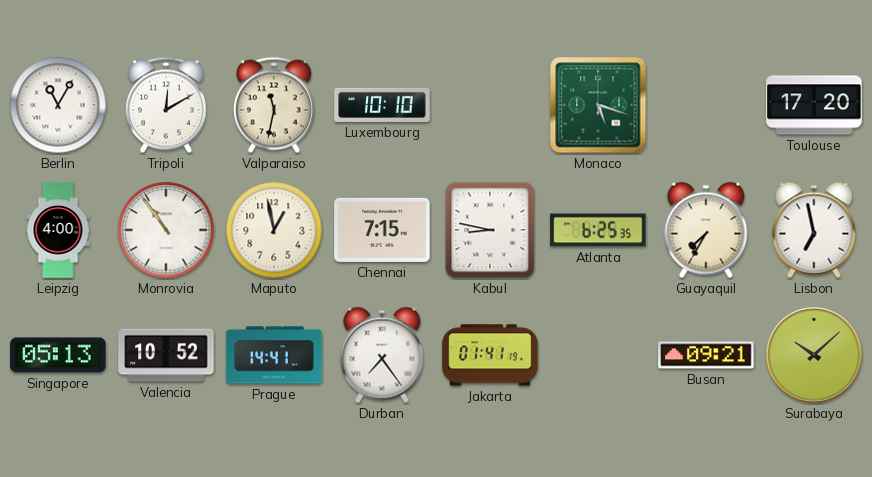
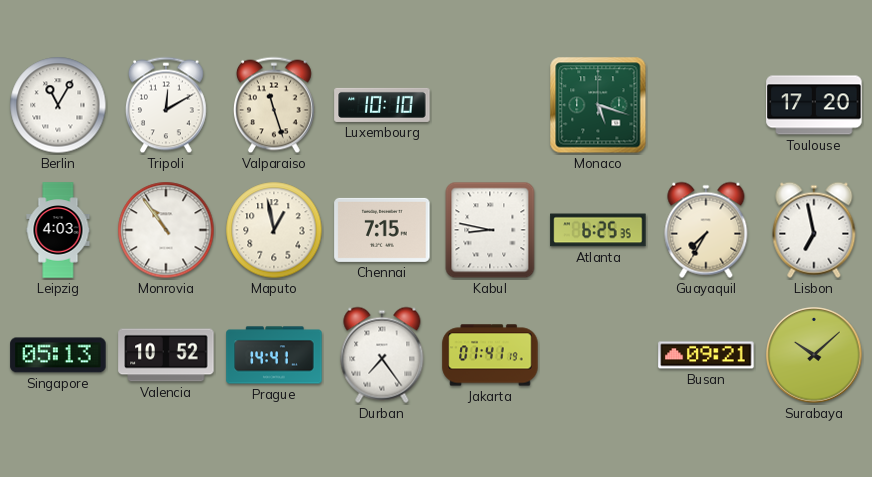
Valparaiso: 11:32 -> 11:27
Leipzig: 4:00 -> 4:03
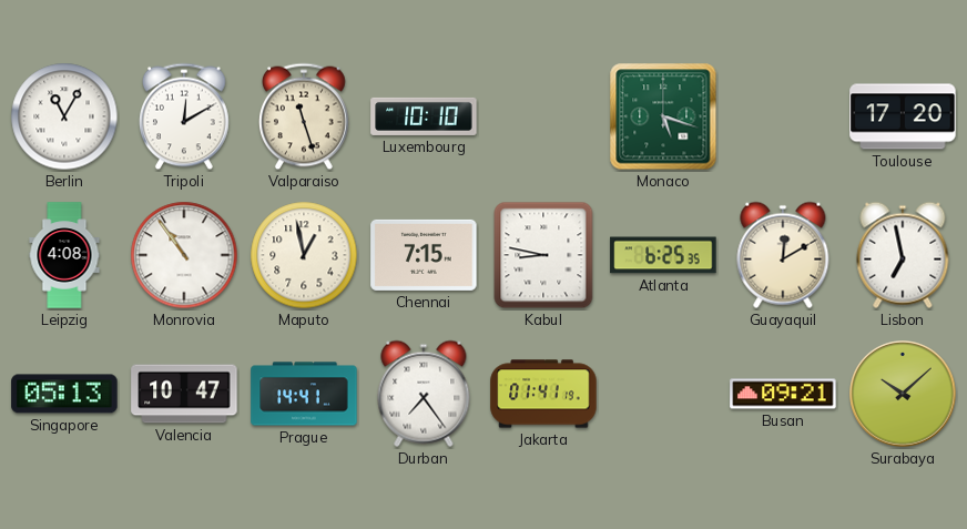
Leipzig: 4:03 -> 4:08
Guayaquil: 7:35 -> 12:10
Valencia: 10:52 -> 10:47
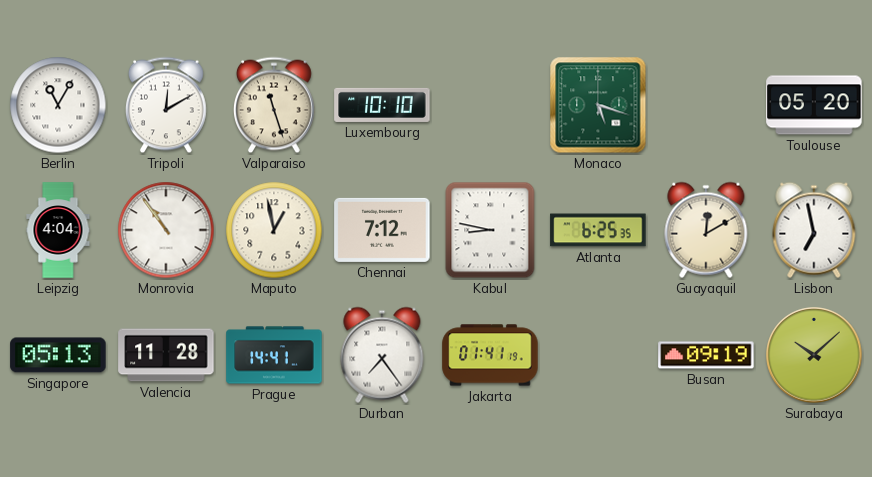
Toulouse: 17:20 -> 05:20
Leipzig: 4:08 -> 4:04
Chennai: 7:15 -> 7:12
Valencia: 10:47 -> 11:28
Busan: 09:21 -> 09:19
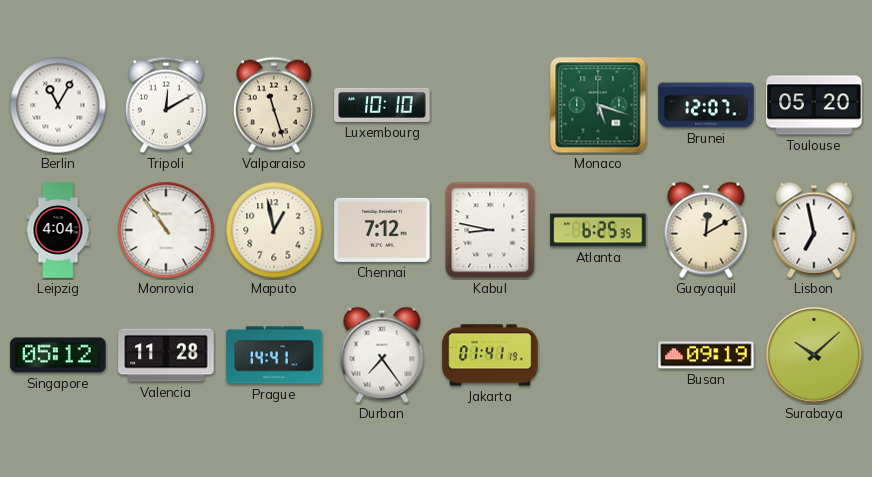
Brunei: none -> 12:07
Singapore: 05:13 -> 05:12
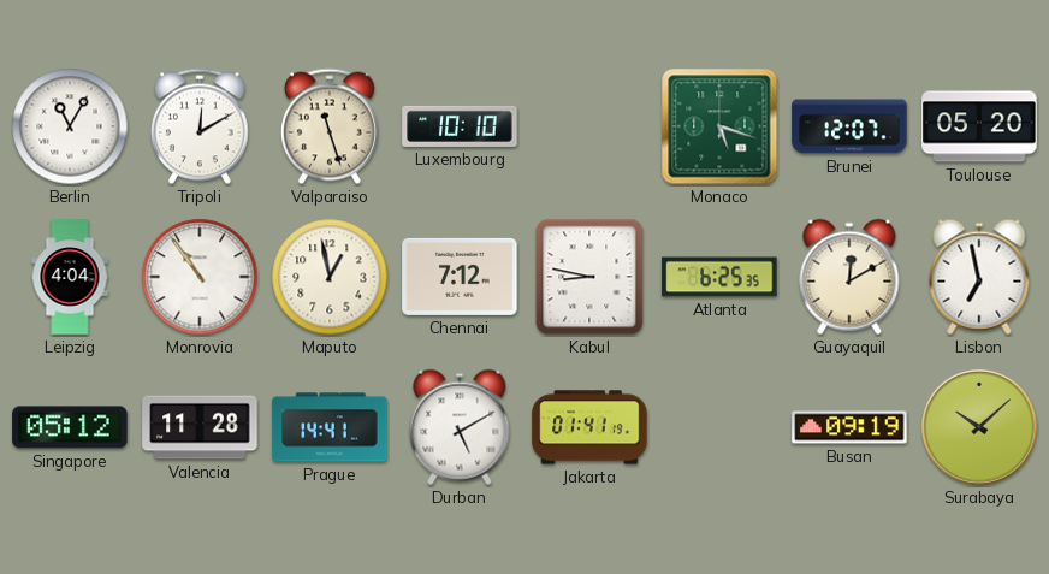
Durban: 7:24 -> 5:10
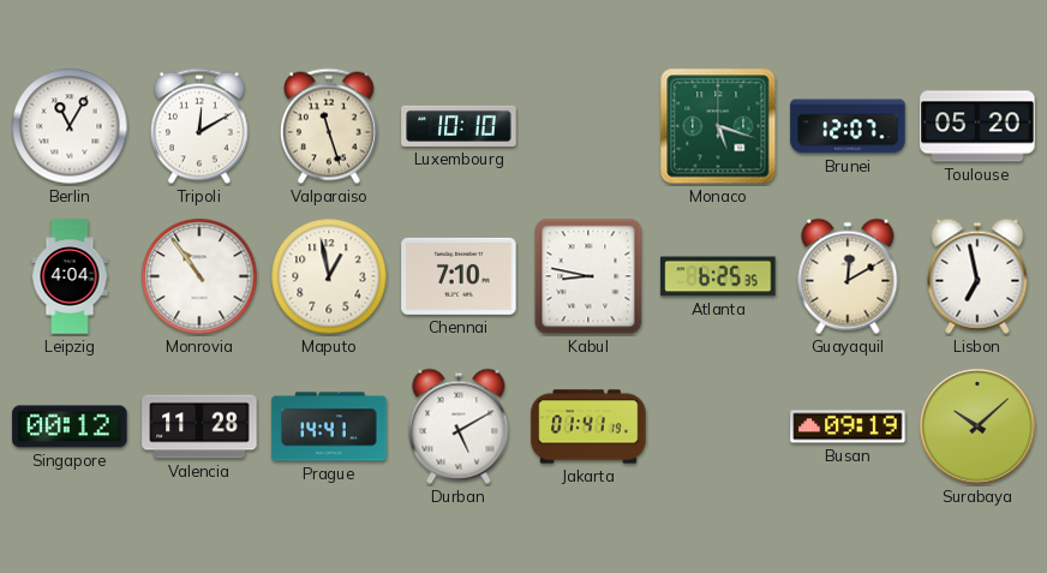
Chennai: 7:12 -> 7:10
Singapore: 05:12 -> 00:12
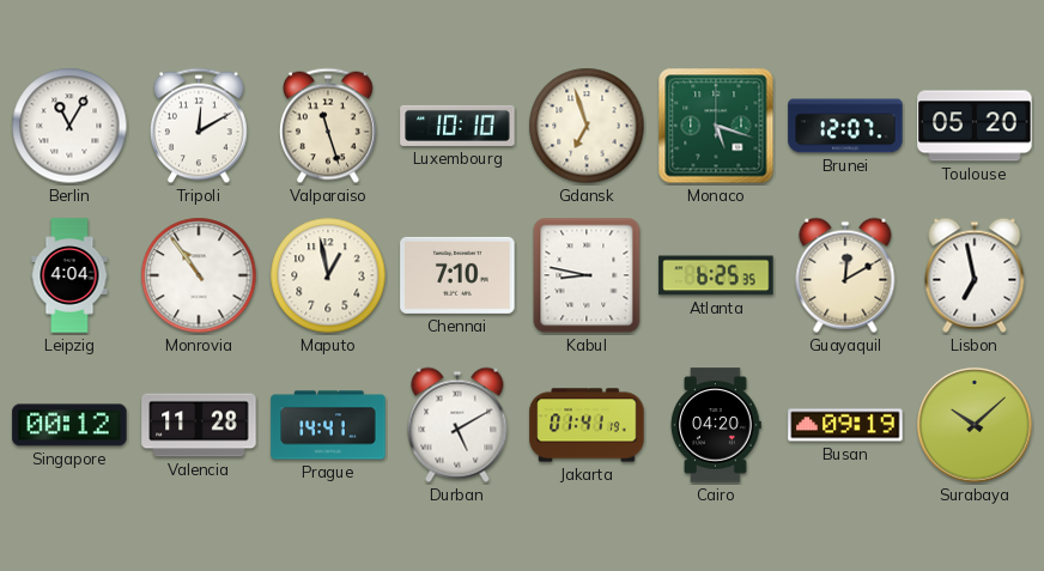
Gdansk: none -> 6:57
Cairo: none -> 04:20
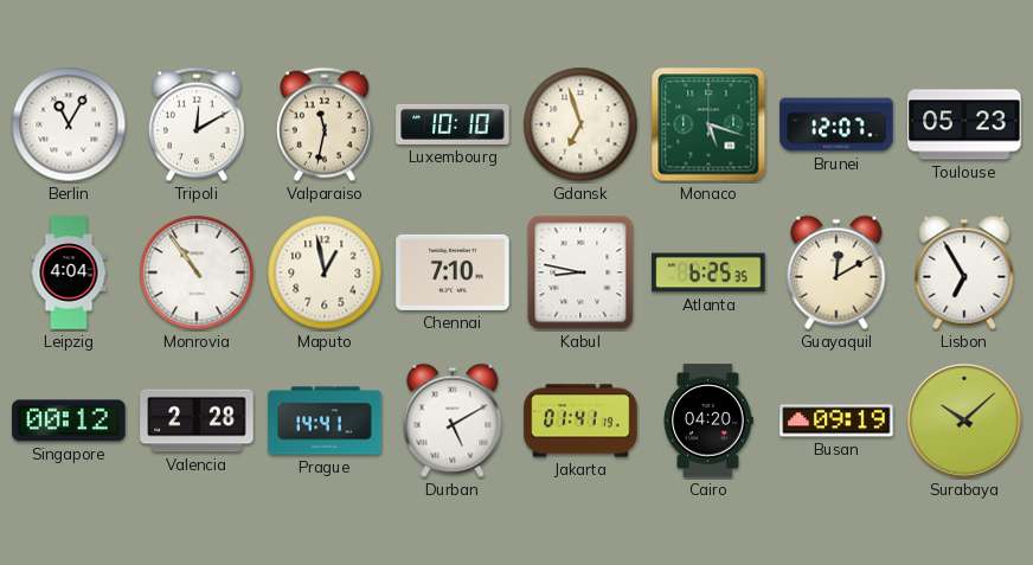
Valparaiso: 11:27 -> 11:32
Toulouse: 05:20 -> 05:23
Lisbon: 6:58 -> 6:55
Valencia: 11:28 -> 2:28
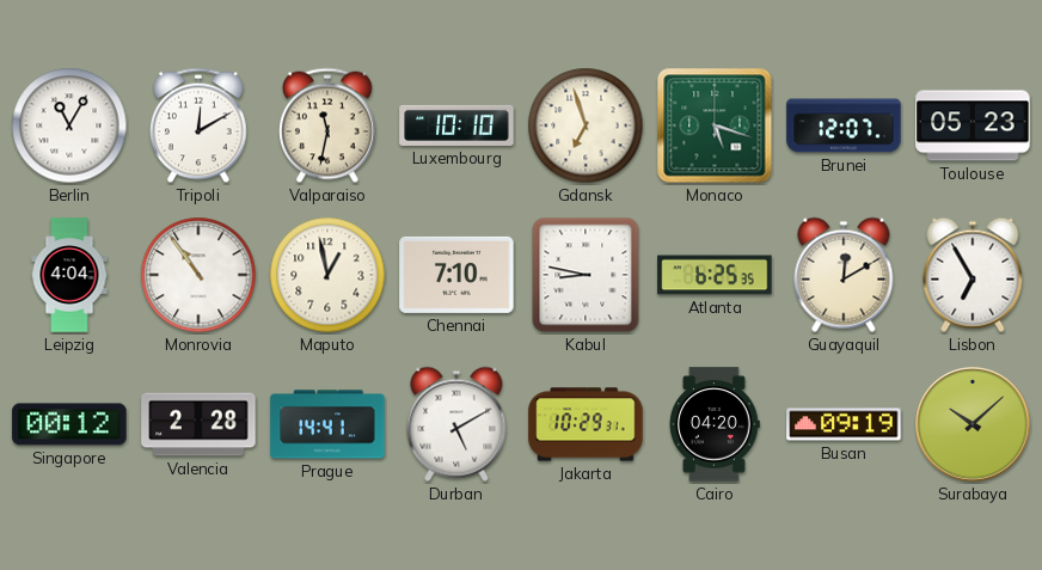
Jakarta: 01:41 -> 10:29
